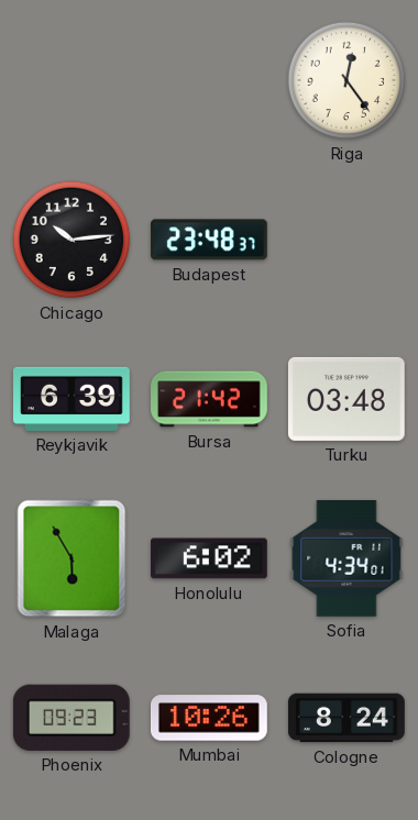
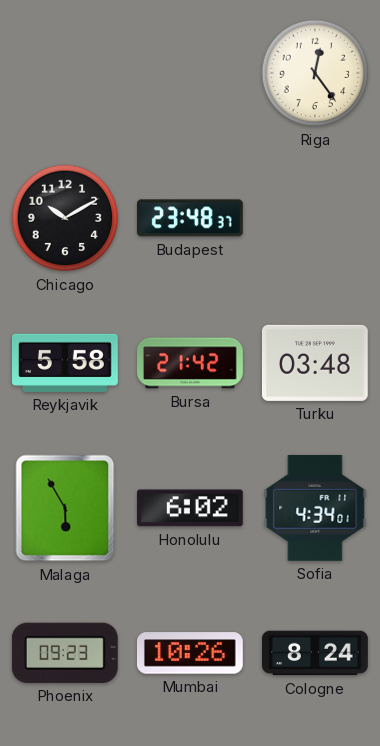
Chicago: 10:14 -> 10:10
Reykjavik: 6:39 -> 5:58
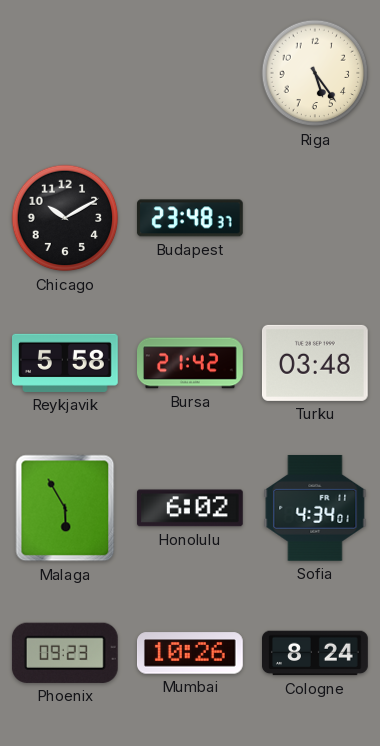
Riga: 12:24 -> 5:24
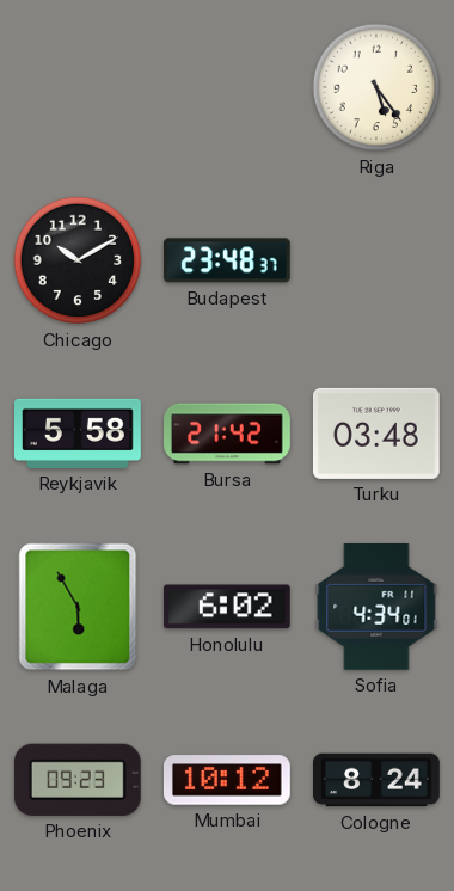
Mumbai: 10:26 -> 10:12
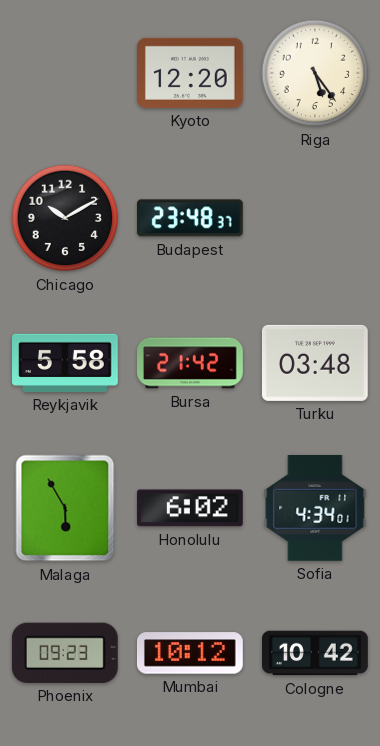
Kyoto: none -> 12:20
Cologne: 8:24 -> 10:42
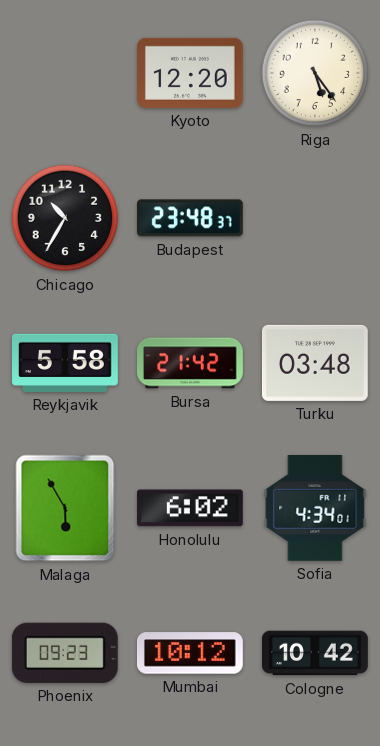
Chicago: 10:10 -> 10:35
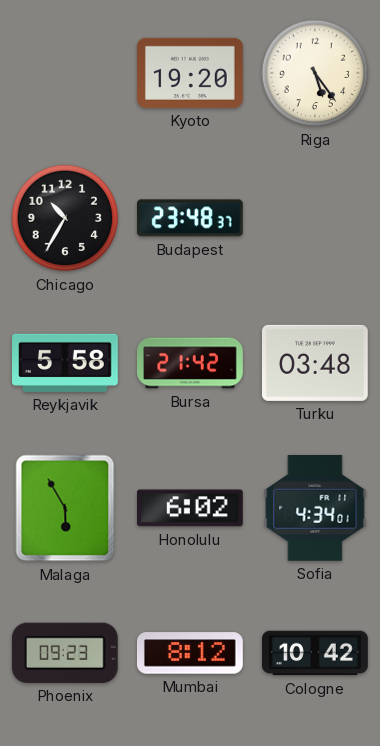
Kyoto: 12:20 -> 19:20
Mumbai: 10:12 -> 8:12
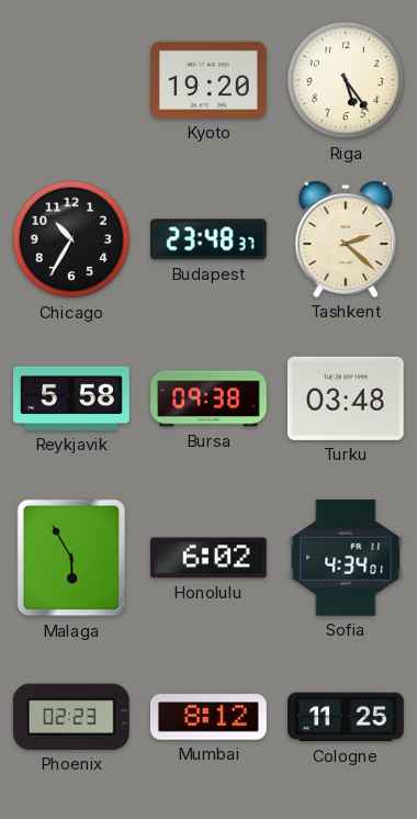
Tashkent: none -> 2:22
Bursa: 21:42 -> 09:38
Phoenix: 09:23 -> 02:23
Cologne: 10:42 -> 11:25
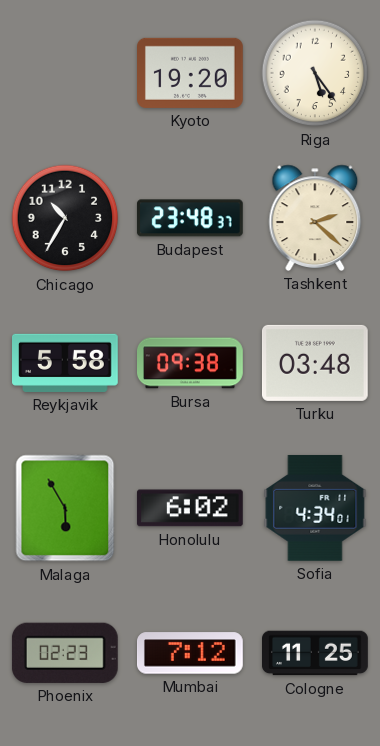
Mumbai: 8:12 -> 7:12
